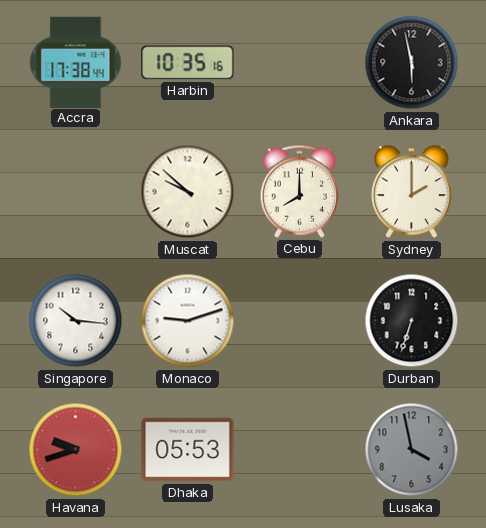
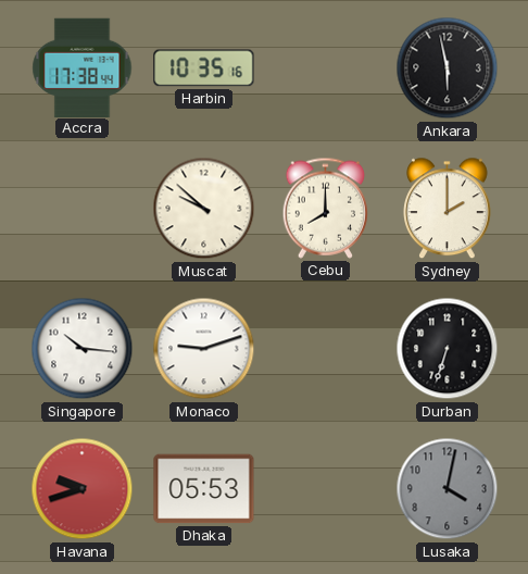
Lusaka: 3:58 -> 4:02
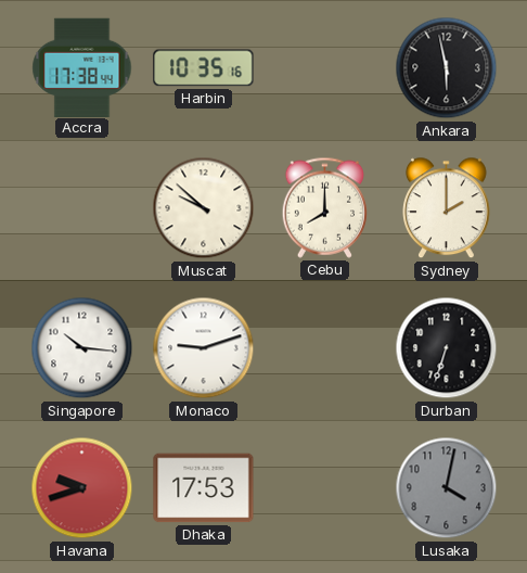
Dhaka: 05:53 -> 17:53
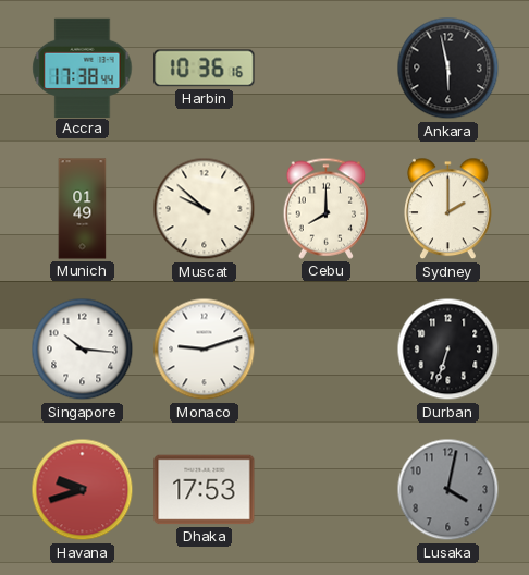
Harbin: 10:35 -> 10:36
Munich: none -> 01:49
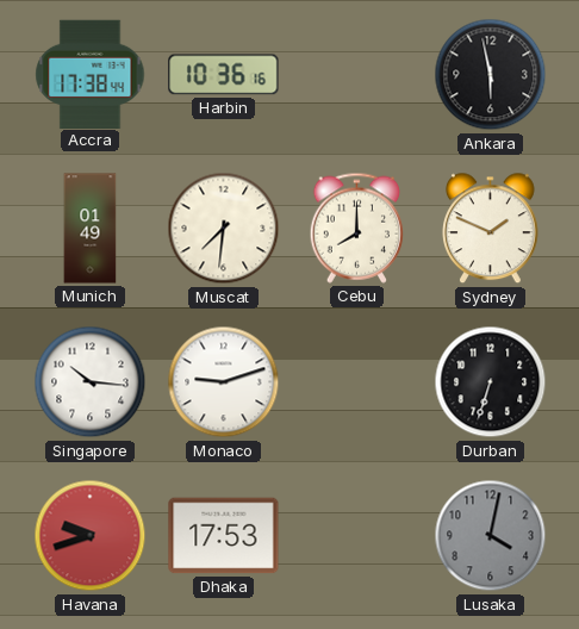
Muscat: 9:52 -> 7:31
Sydney: 2:00 -> 1:49
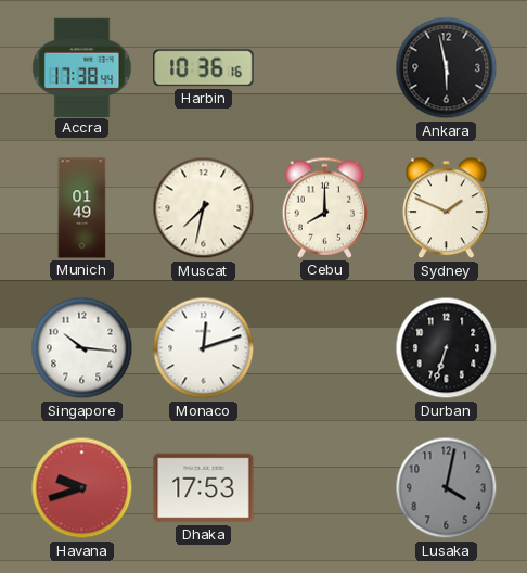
Muscat: 7:31 -> 7:32
Monaco: 9:12 -> 12:12
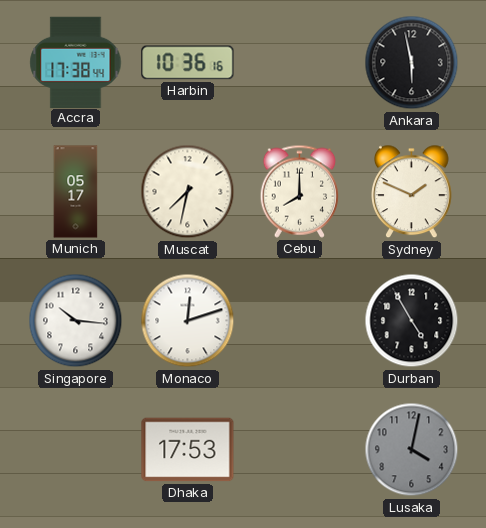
Munich: 01:49 -> 05:17
Durban: 6:33 -> 4:55
Havana: 9:42 -> none
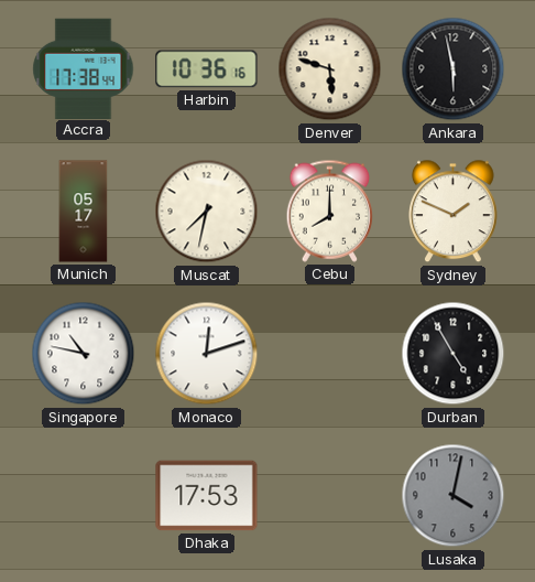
Denver: none -> 5:48
Singapore: 10:16 -> 10:47
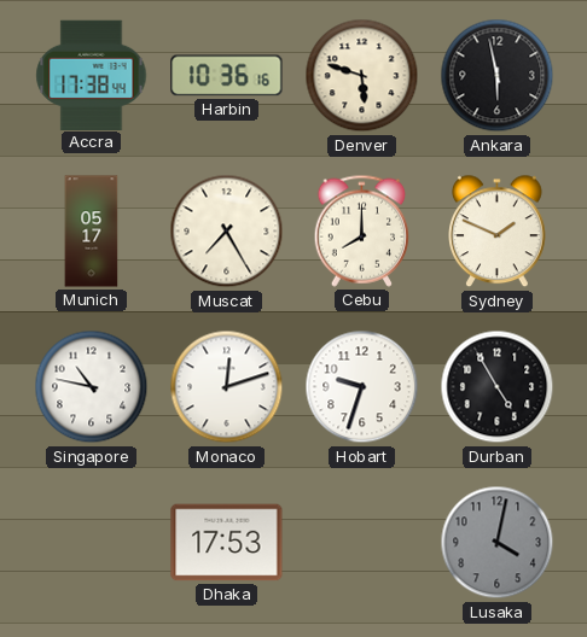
Muscat: 7:32 -> 7:25
Hobart: none -> 9:33
